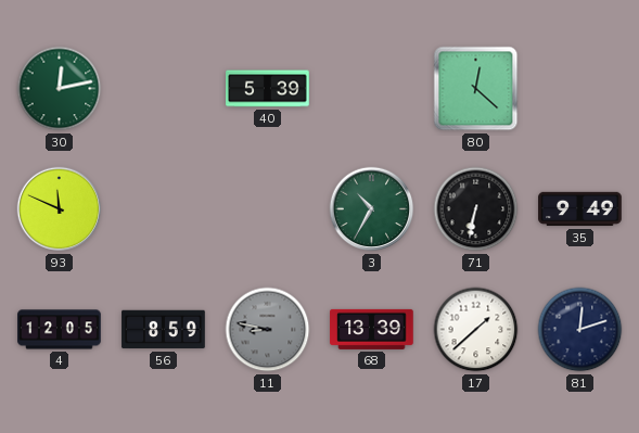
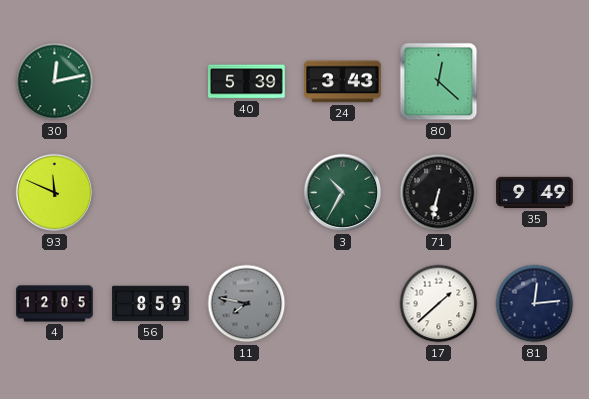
24: none -> 3:43
11: 8:47 -> 7:47
68: 13:39 -> none
81: 12:12 -> 12:14
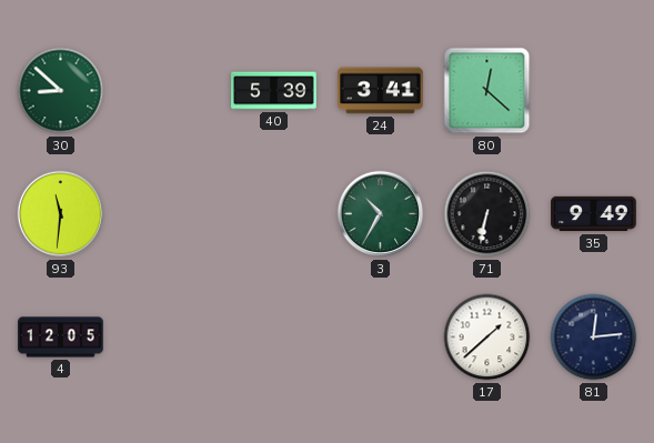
30: 12:13 -> 8:52
24: 3:43 -> 3:41
93: 11:49 -> 11:31
56: 8:59 -> none
11: 7:47 -> none
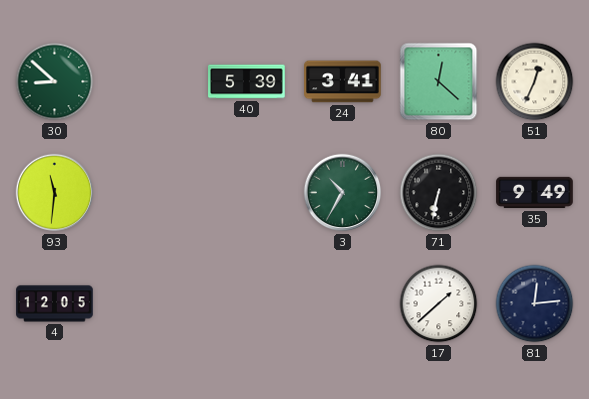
51: none -> 12:34
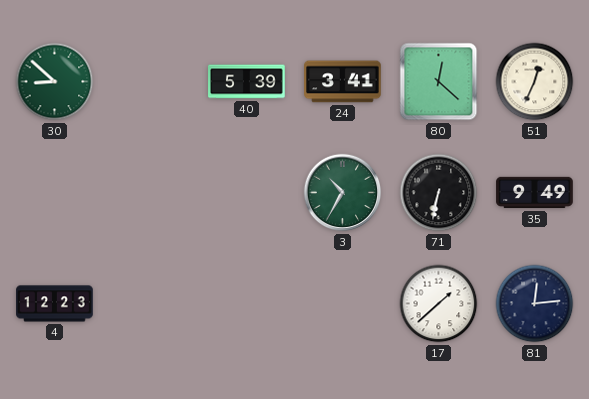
93: 11:31 -> none
4: 12:05 -> 12:23
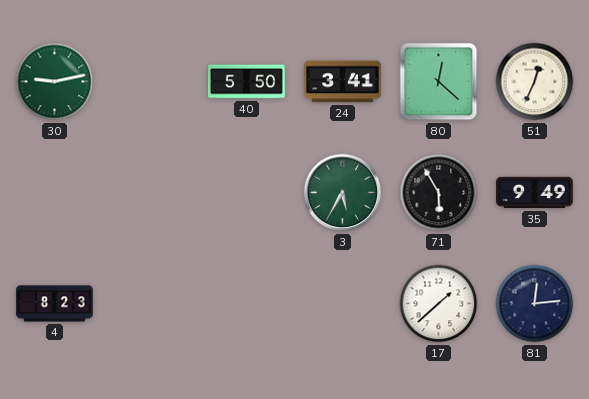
30: 8:52 -> 9:13
40: 5:39 -> 5:50
3: 10:35 -> 5:35
71: 6:32 -> 5:55
4: 12:23 -> 8:23
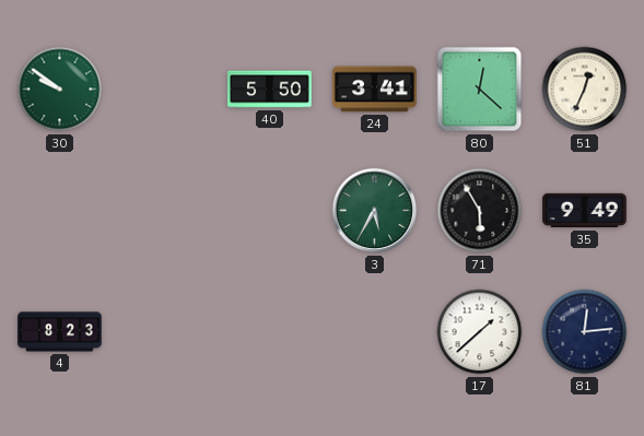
30: 9:13 -> 9:51
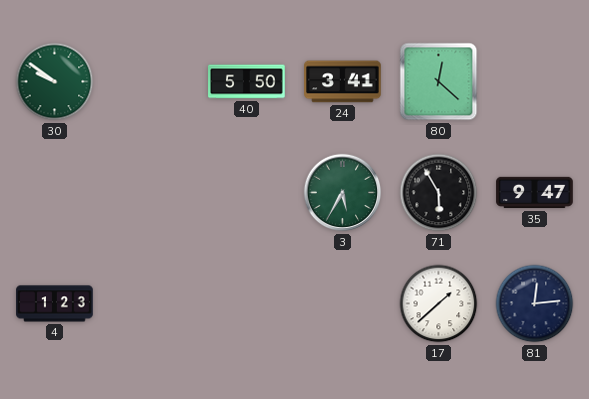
51: 12:34 -> none
35: 9:49 -> 9:47
4: 8:23 -> 1:23
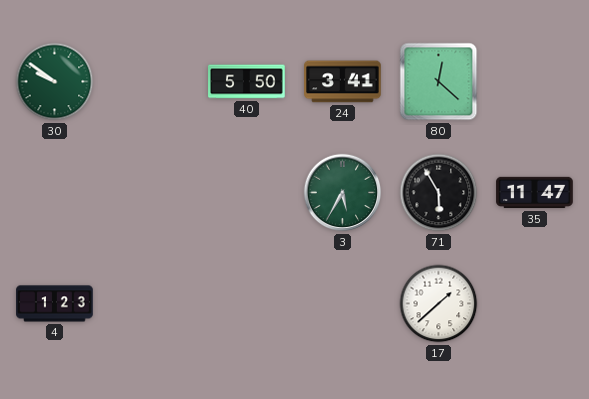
35: 9:47 -> 11:47
81: 12:14 -> none
